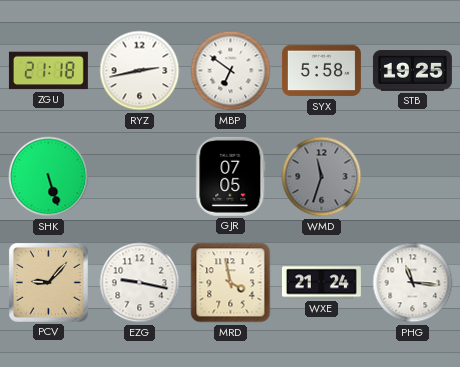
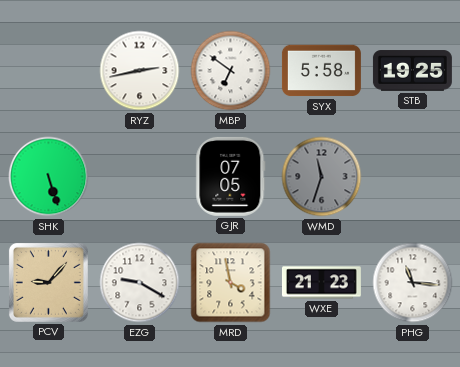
ZGU: 21:18 -> none
EZG: 9:17 -> 9:20
WXE: 21:24 -> 21:23
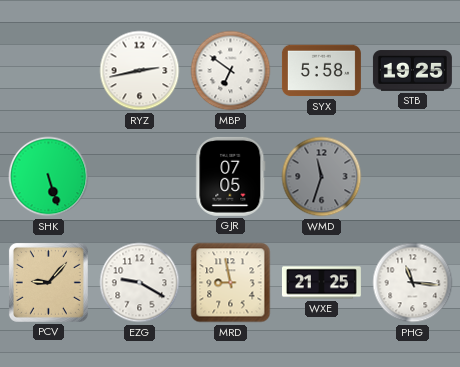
MRD: 3:58 -> 8:58
WXE: 21:23 -> 21:25
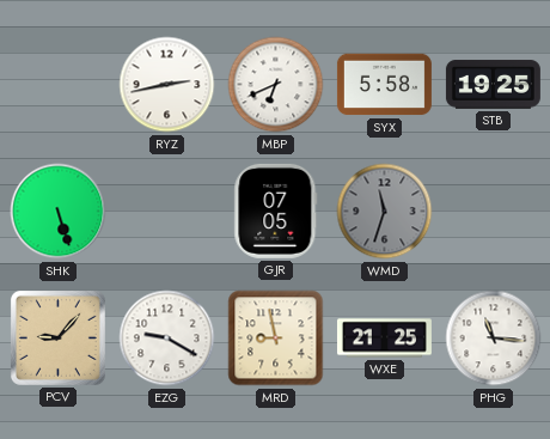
MBP: 6:51 -> 6:41
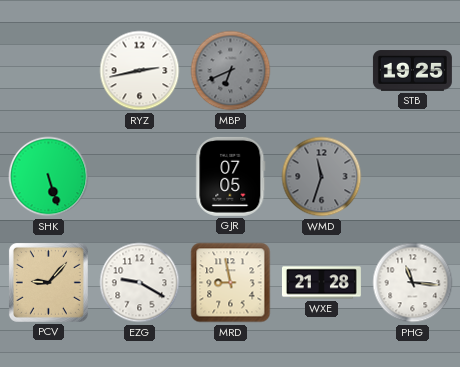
MBP dial: white -> grey
SYX: 5:58 -> none
WXE: 21:25 -> 21:28
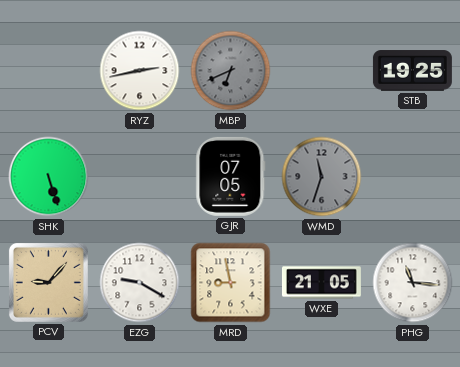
WXE: 21:28 -> 21:05
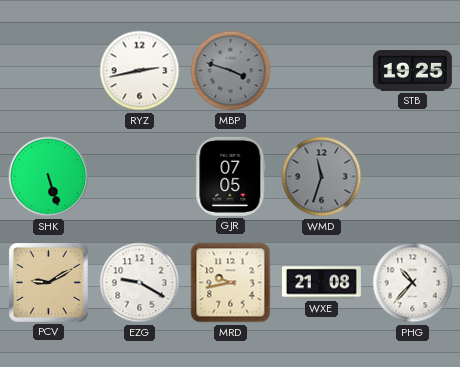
MBP: 6:41 -> 3:48
PCV: 9:07 -> 9:10
MRD: 8:58 -> 9:43
WXE: 21:05 -> 21:08
PHG: 11:16 -> 10:37
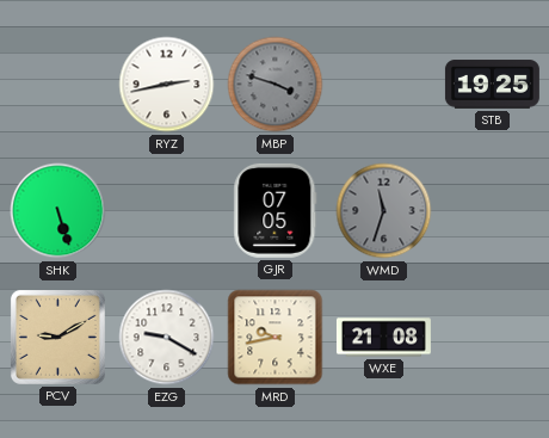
PHG: 10:37 -> none
